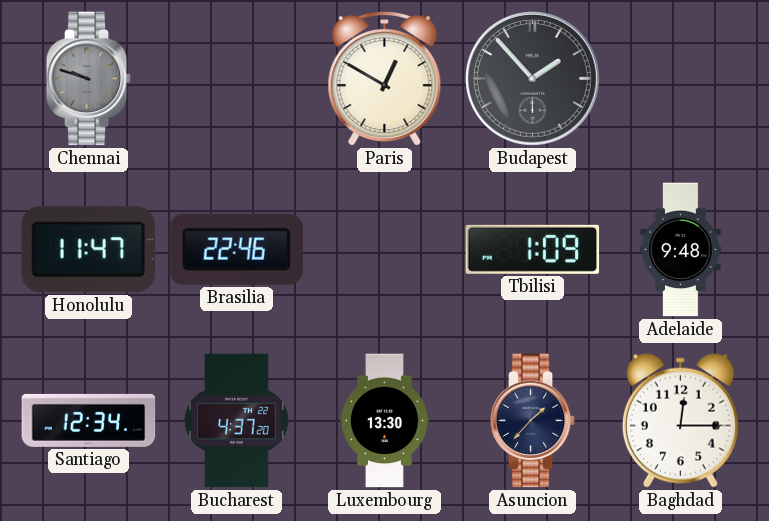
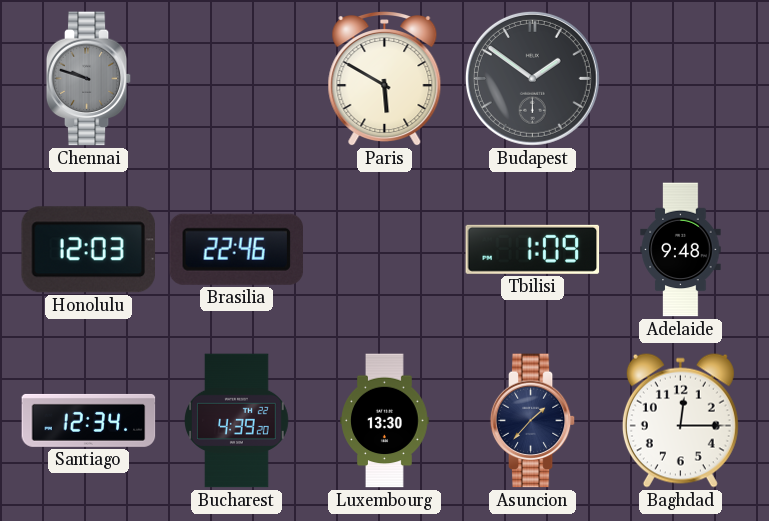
Paris: 12:50 -> 5:50
Budapest: 1:53 -> 1:51
Honolulu: 11:47 -> 12:03
Bucharest: 4:37 -> 4:39
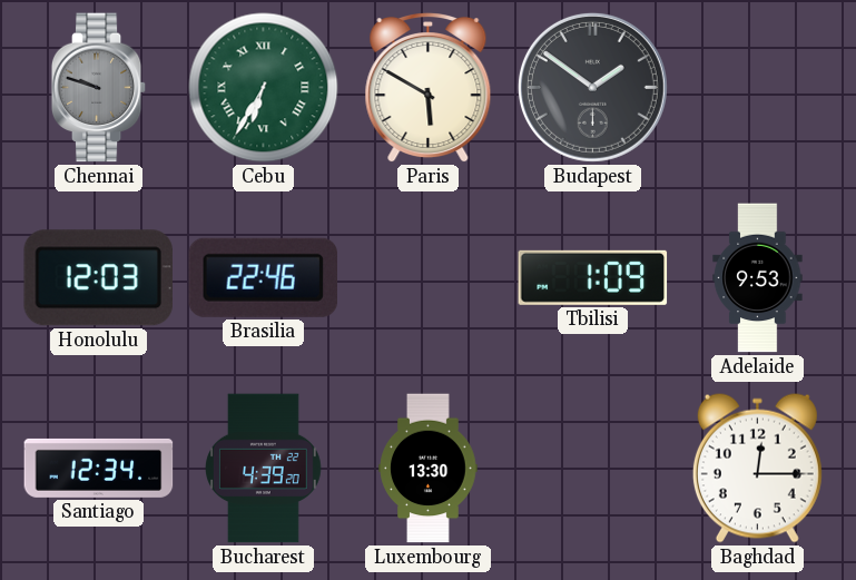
Cebu: none -> 6:35
Adelaide: 9:48 -> 9:53
Asuncion: 1:37 -> none
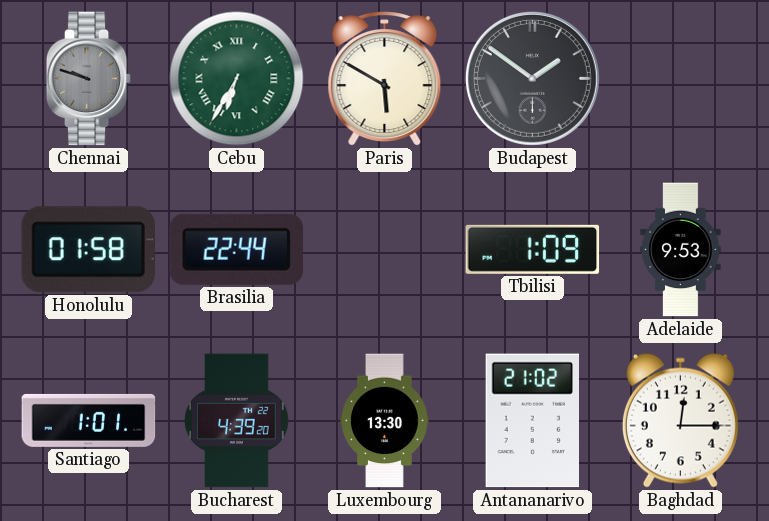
Honolulu: 12:03 -> 01:58
Brasilia: 22:46 -> 22:44
Santiago: 12:34 -> 1:01
Antananarivo: none -> 21:02
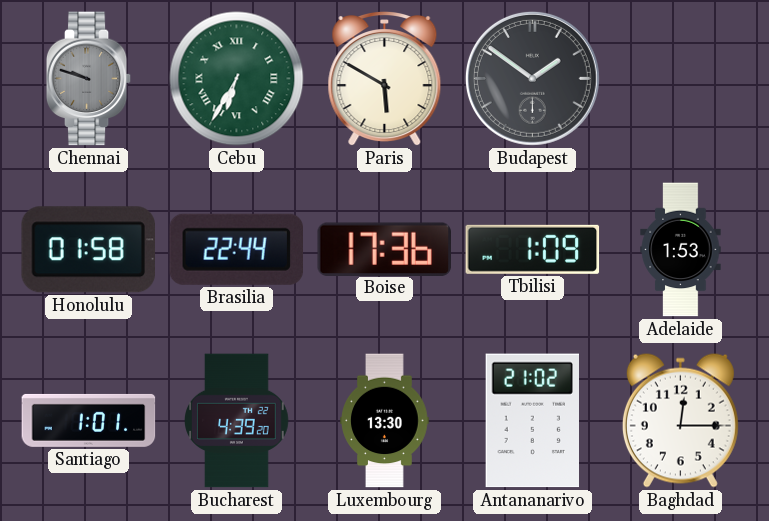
Boise: none -> 17:36
Adelaide: 9:53 -> 1:53
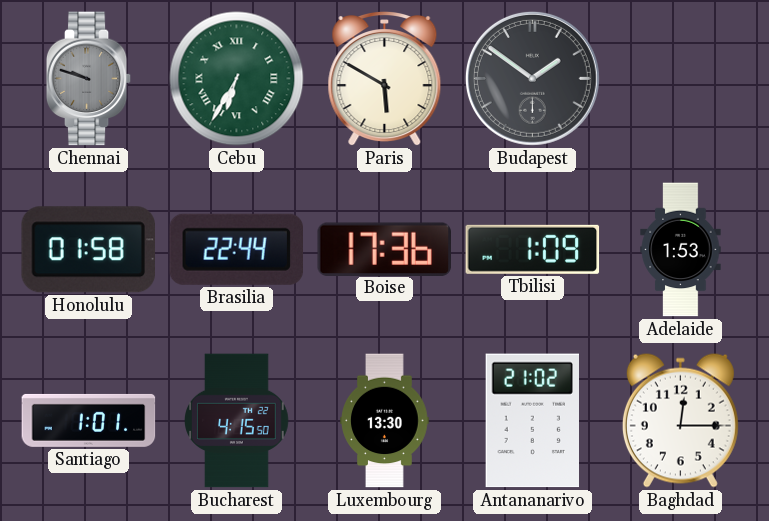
Bucharest: 4:39 -> 4:15
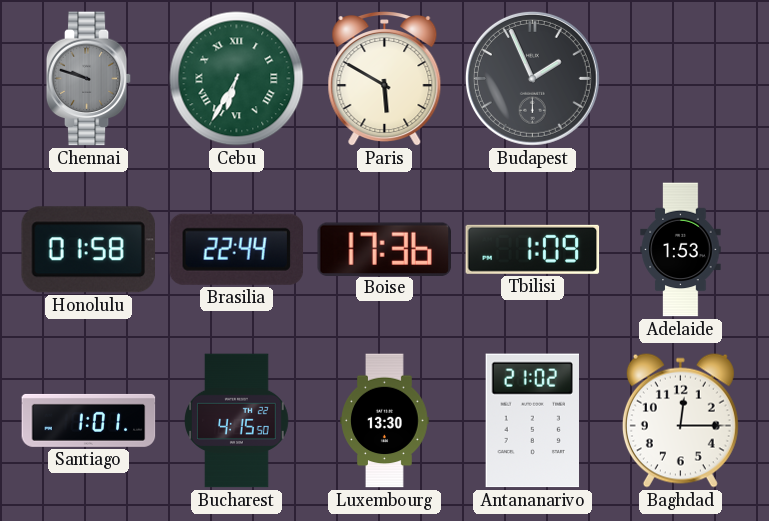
Budapest: 1:51 -> 1:56
